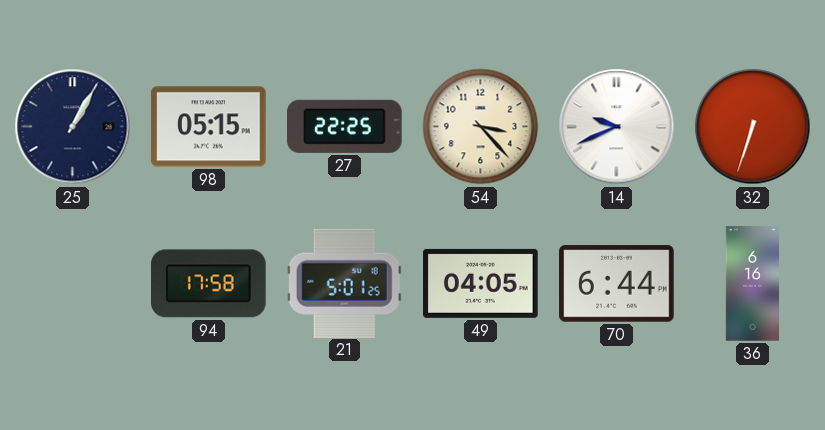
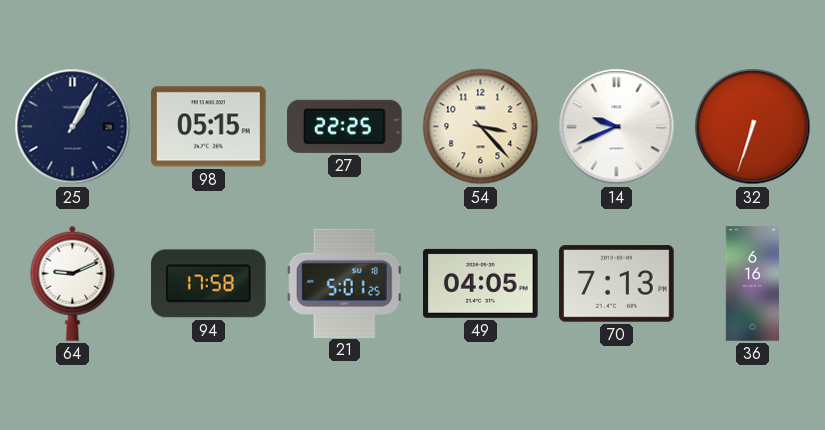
64: none -> 9:11
70: 6:44 -> 7:13
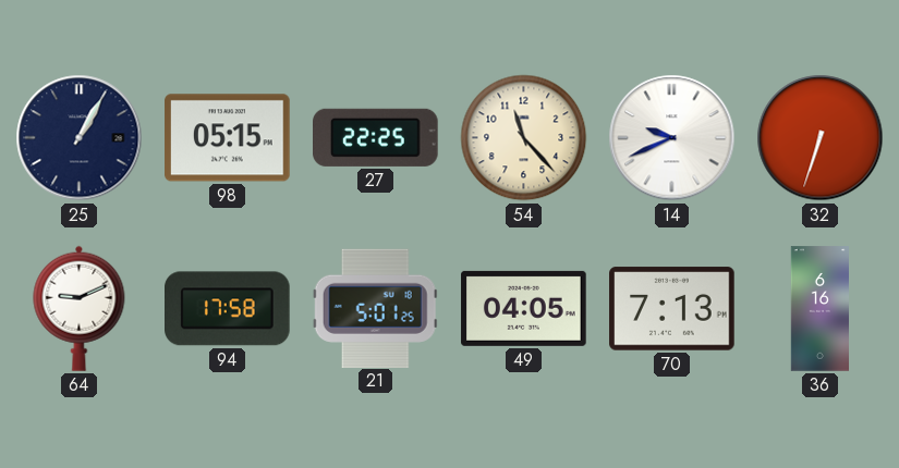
54: 3:23 -> 11:23
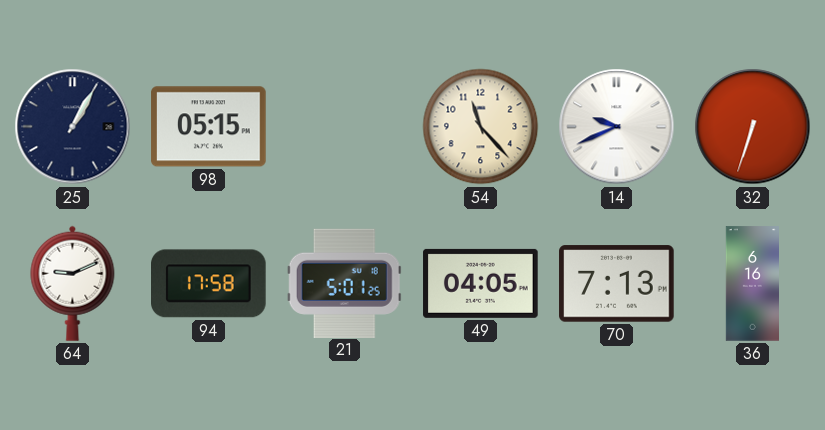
27: 22:25 -> none
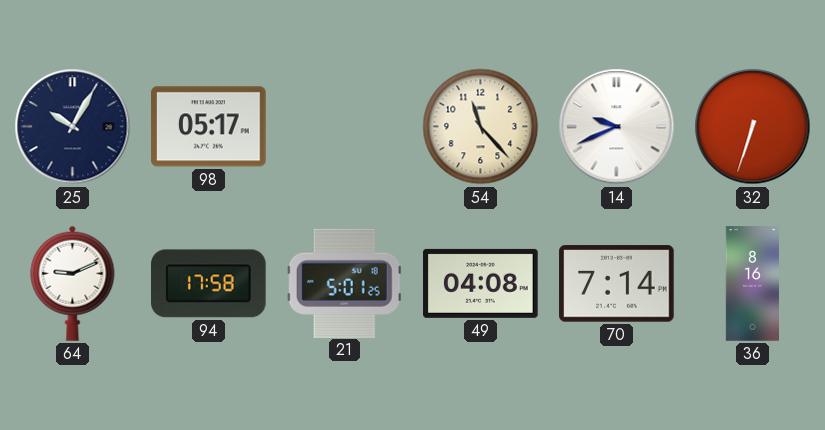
25: 1:05 -> 10:05
98: 05:15 -> 05:17
49: 04:05 -> 04:08
70: 7:13 -> 7:14
36: 6:16 -> 8:16
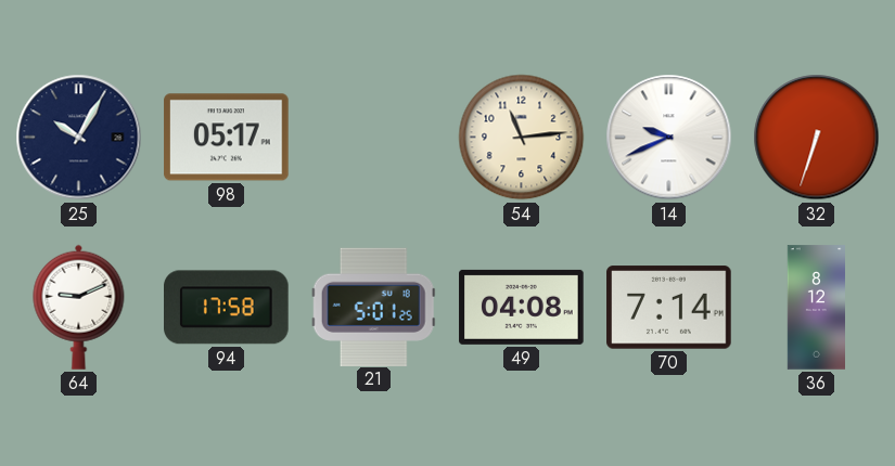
54: 11:23 -> 11:14
36: 8:16 -> 8:12
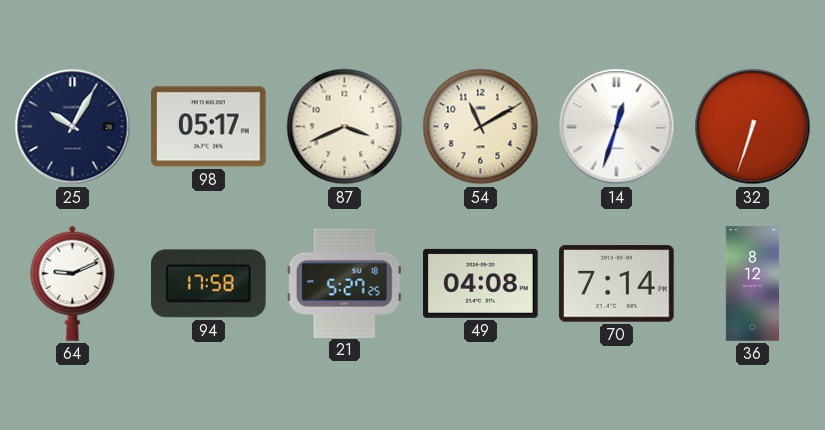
87: none -> 3:41
54: 11:14 -> 11:10
14: 9:41 -> 12:33
21: 5:01 -> 5:27
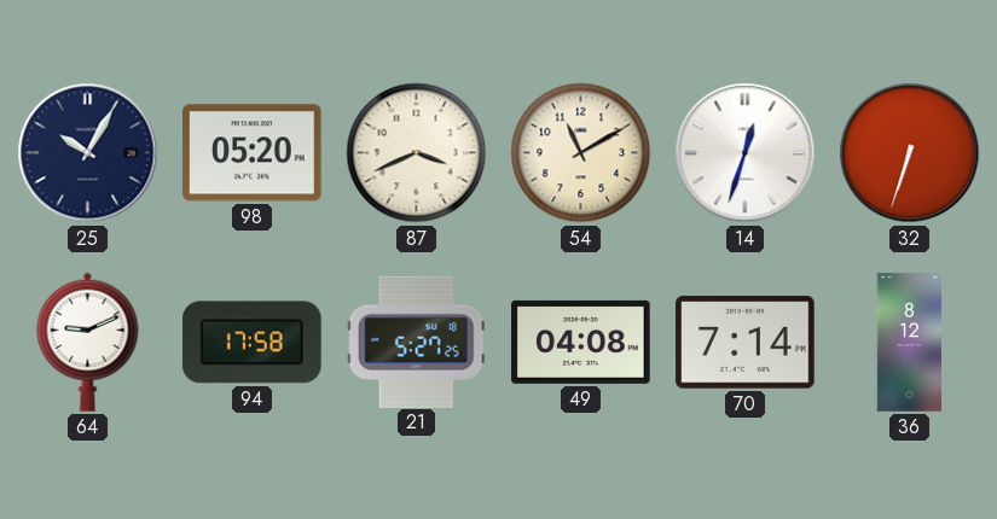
98: 05:17 -> 05:20
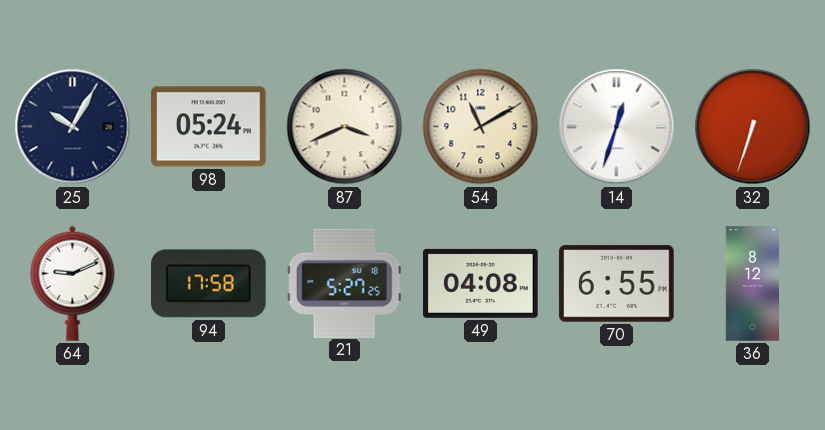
98: 05:20 -> 05:24
70: 7:14 -> 6:55
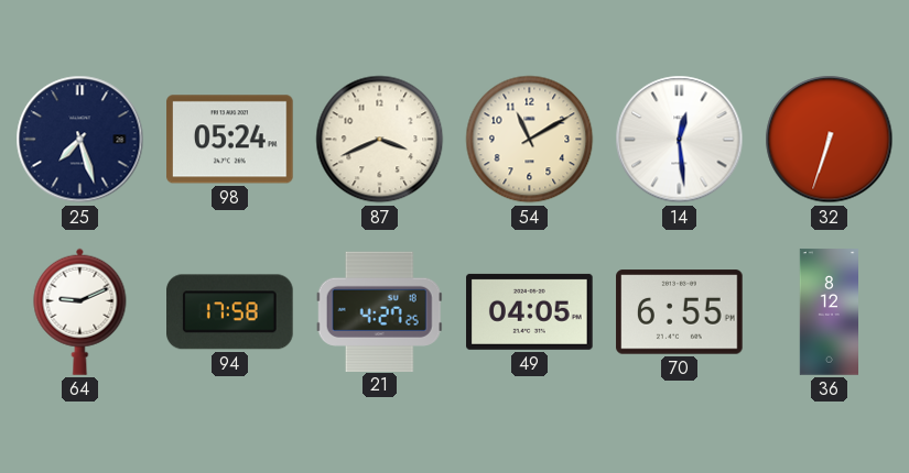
25: 10:05 -> 7:27
14: 12:33 -> 12:29
21: 5:27 -> 4:27
49: 04:08 -> 04:05
